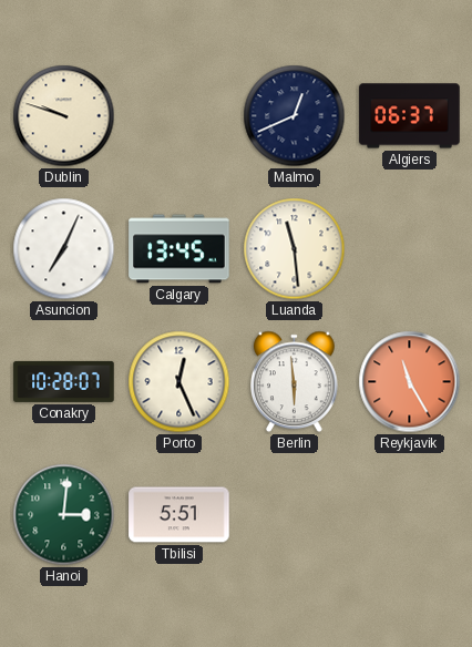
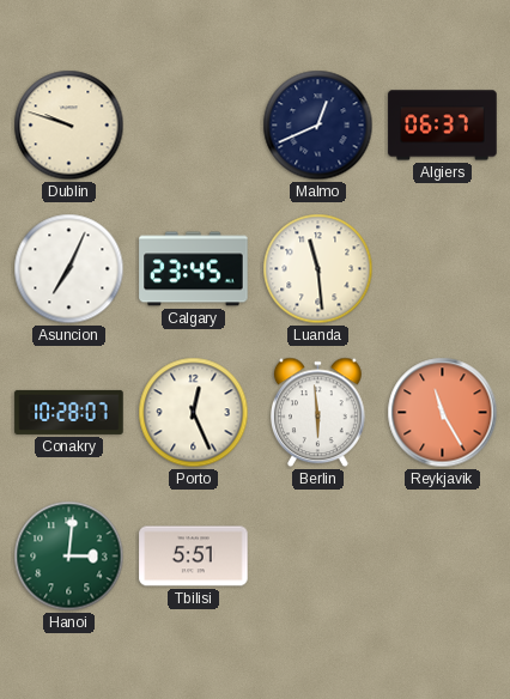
Calgary: 13:45 -> 23:45
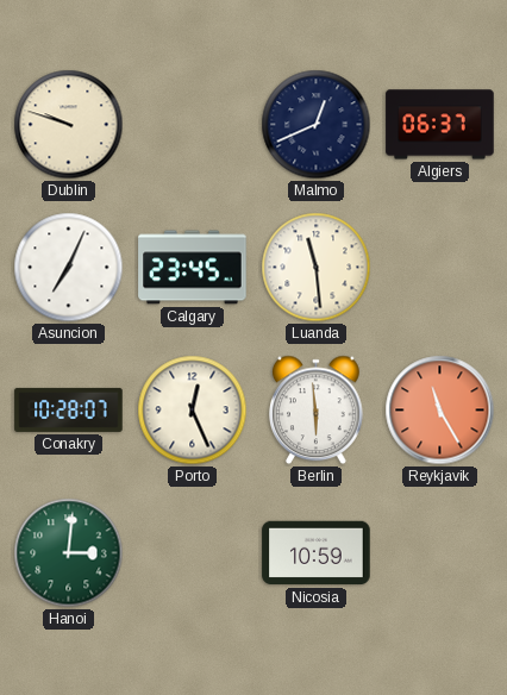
Tbilisi: 5:51 -> none
Nicosia: none -> 10:59
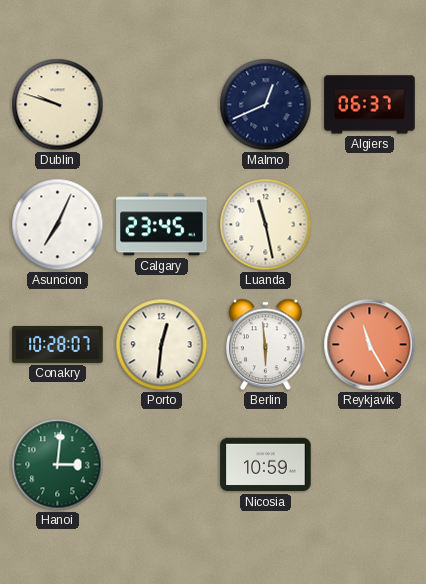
Luanda: 11:29 -> 11:28
Porto: 12:26 -> 12:31
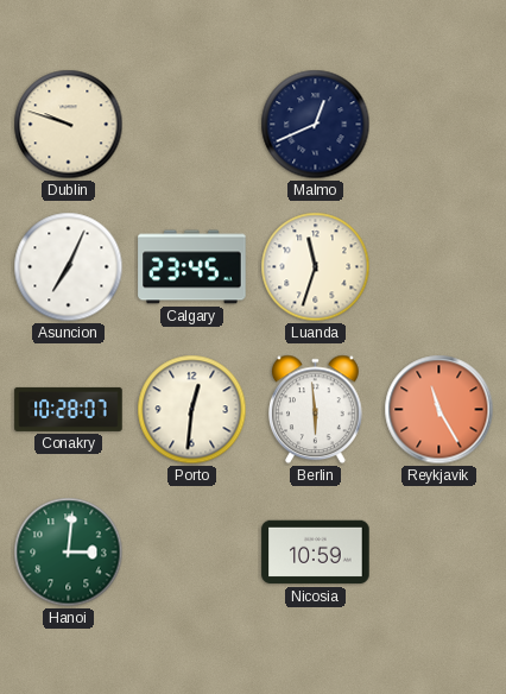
Algiers: 06:37 -> none
Luanda: 11:28 -> 11:33
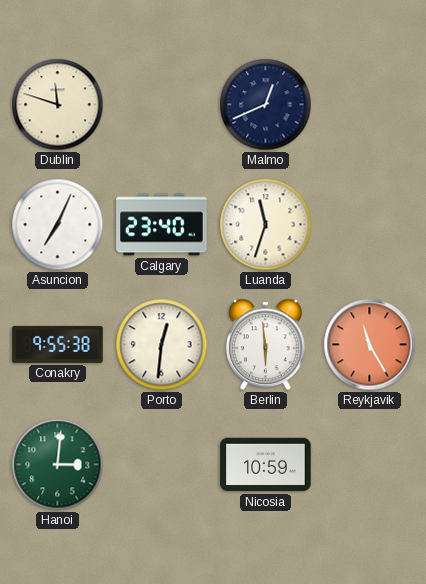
Dublin: 9:48 -> 11:48
Calgary: 23:45 -> 23:40
Conakry: 10:28 -> 9:55
